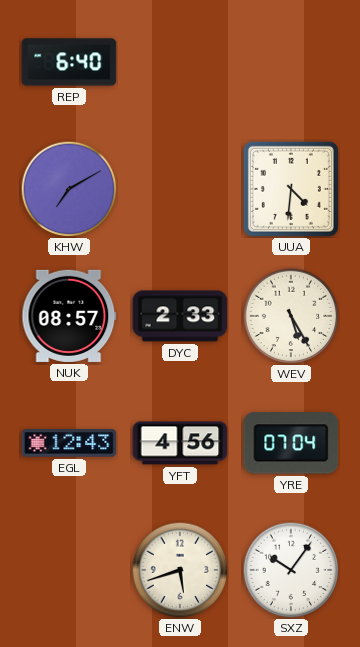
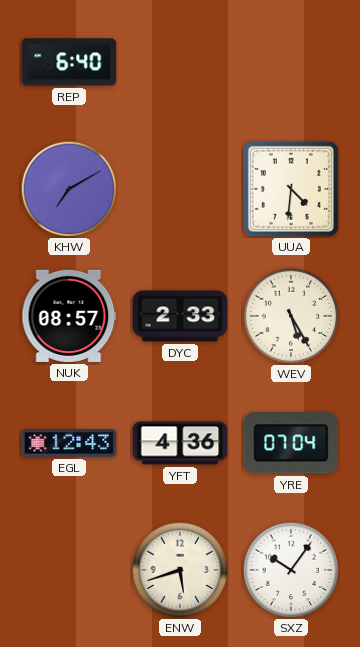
YFT: 4:56 -> 4:36
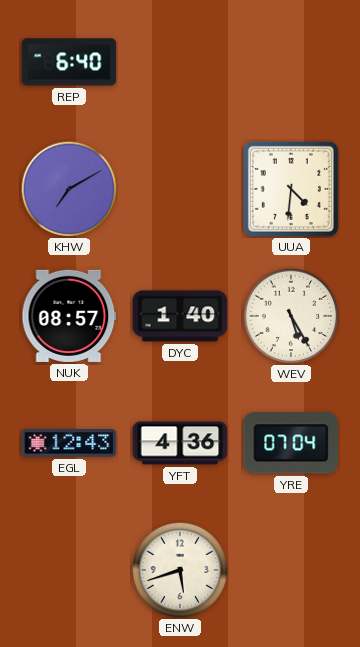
DYC: 2:33 -> 1:40
SXZ: 10:06 -> none
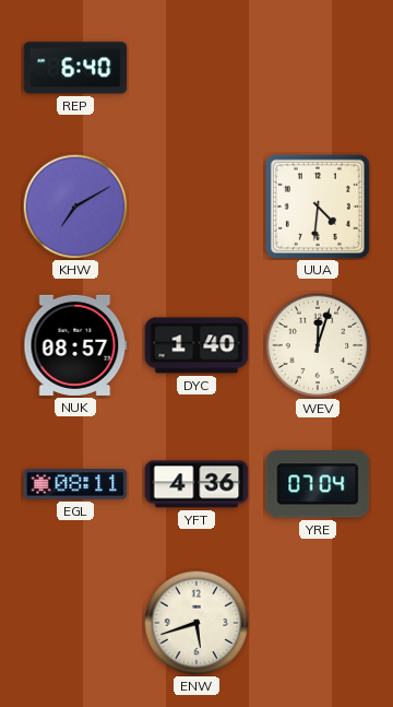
WEV: 5:25 -> 12:03
EGL: 12:43 -> 08:11
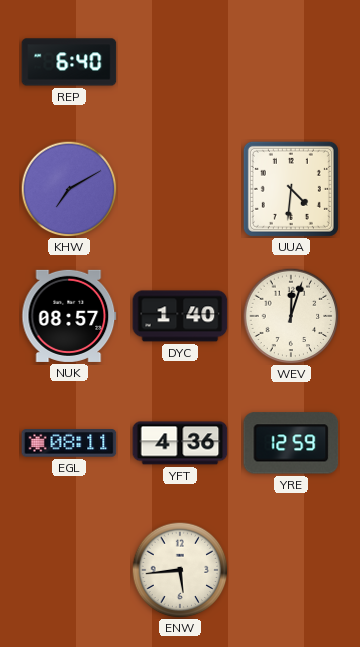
YRE: 07:04 -> 12:59
ENW: 5:42 -> 5:44
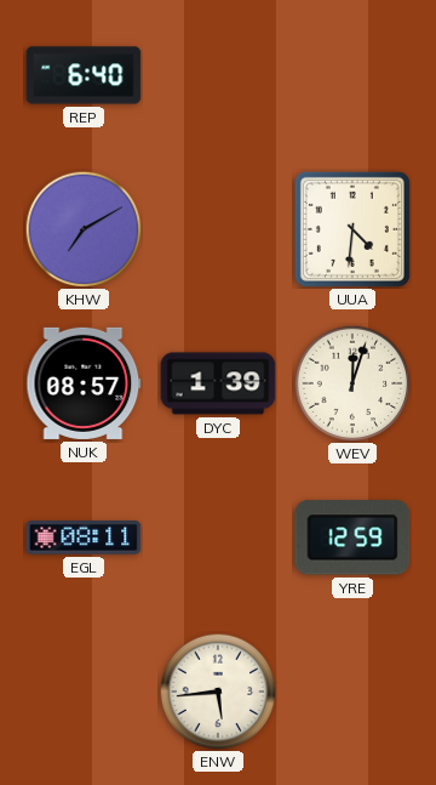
DYC: 1:40 -> 1:39
YFT: 4:36 -> none
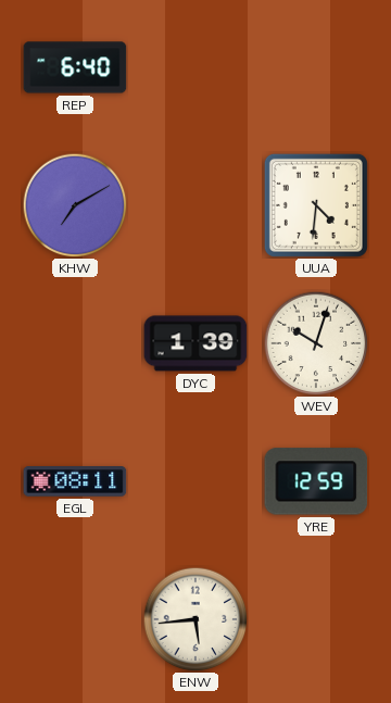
NUK: 08:57 -> none
WEV: 12:03 -> 10:03
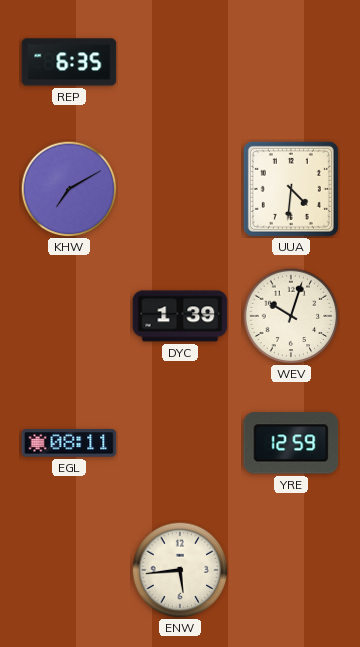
REP: 6:40 -> 6:35
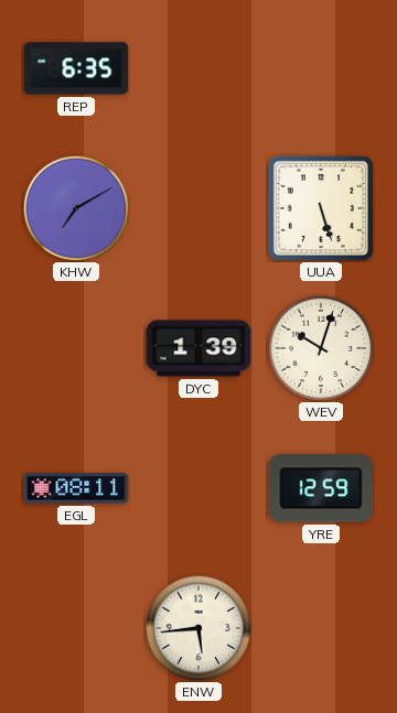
UUA: 4:31 -> 5:27
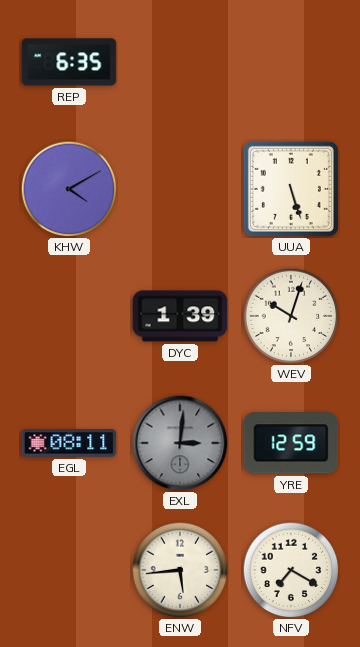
KHW: 7:10 -> 4:10
EXL: none -> 3:01
NFV: none -> 7:20
